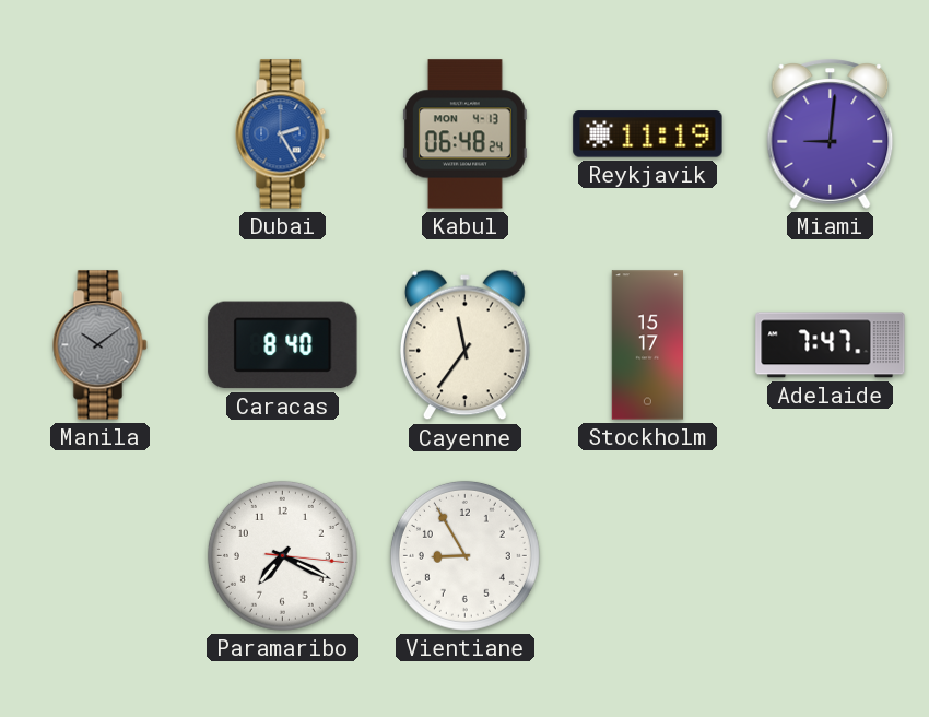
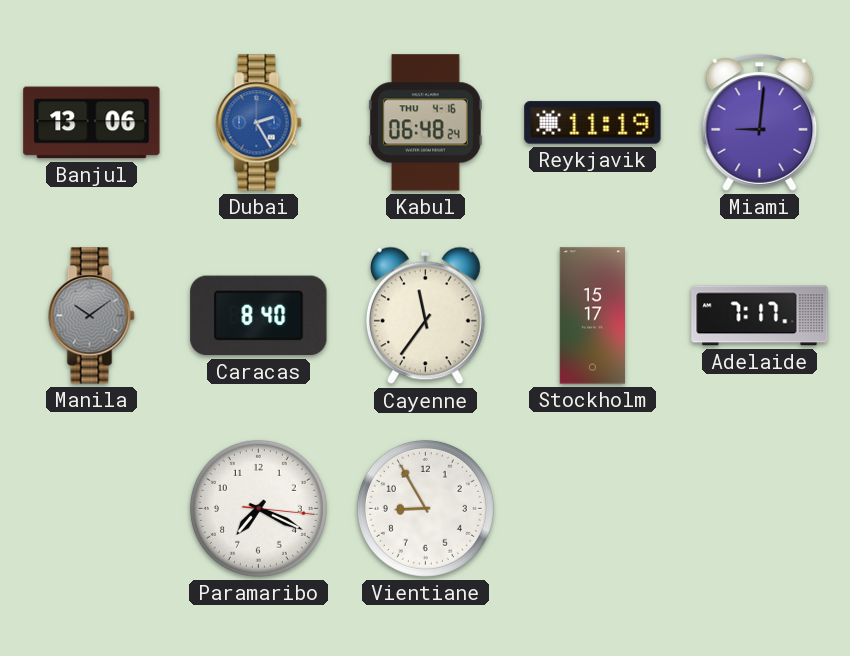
Banjul: none -> 13:06
Kabul date: MON 4-13 -> THU 4-16
Adelaide: 7:47 -> 7:17
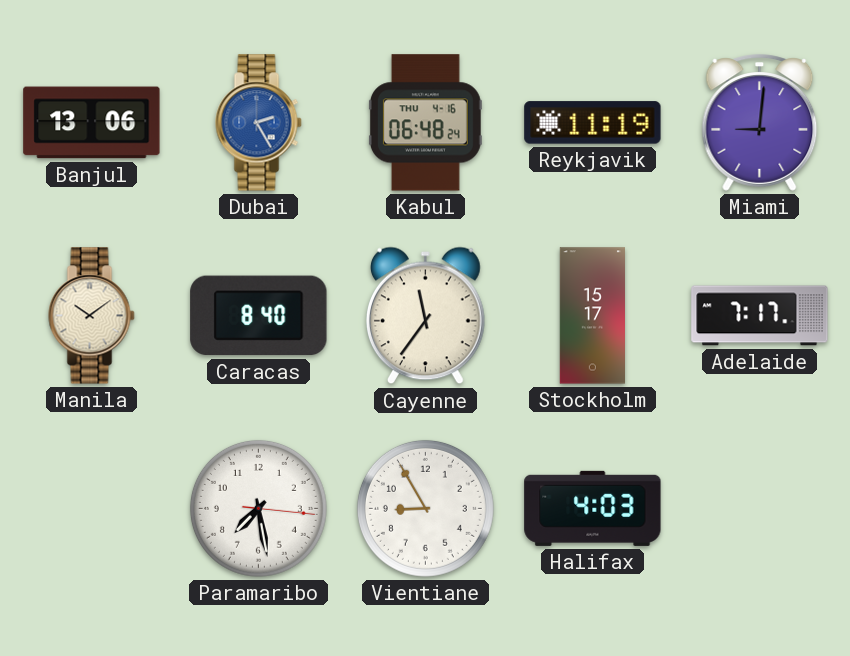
Manila dial: grey -> cream
Paramaribo: 7:19 -> 7:28
Halifax: none -> 4:03
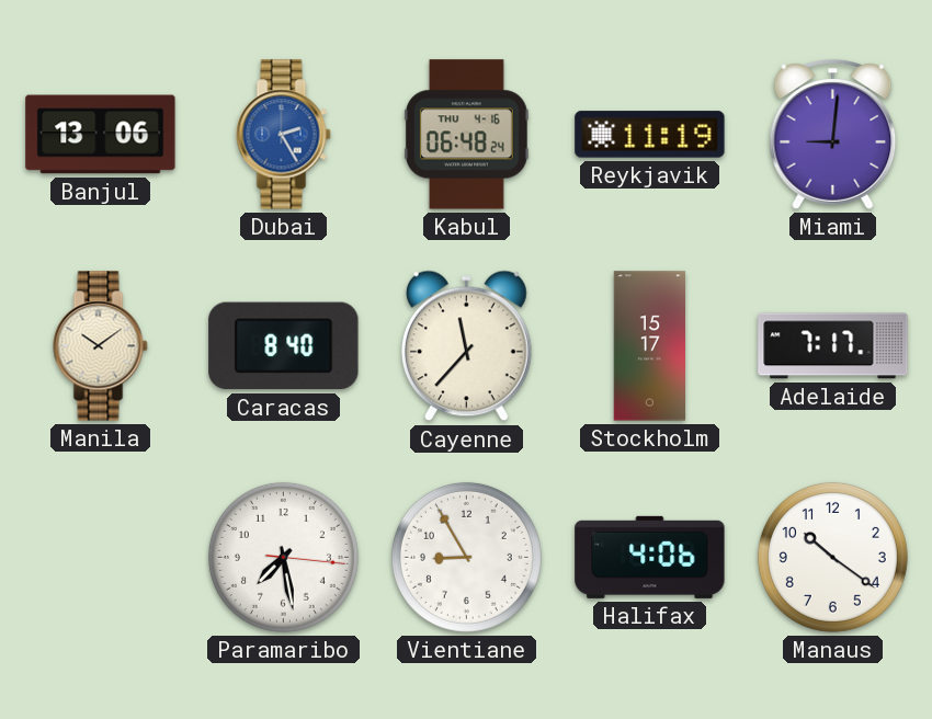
Cayenne: 11:36 -> 11:37
Halifax: 4:03 -> 4:06
Manaus: none -> 10:21
